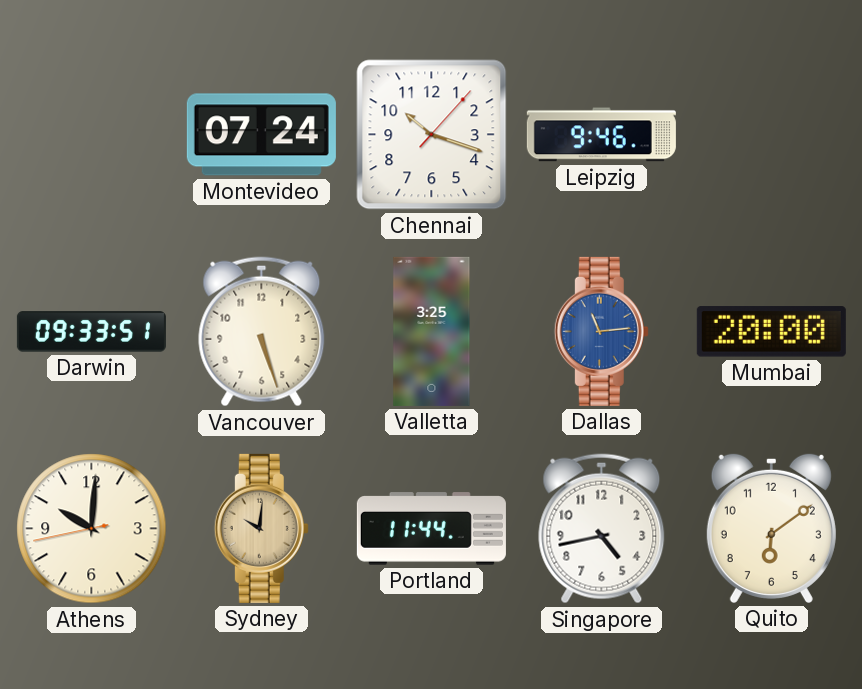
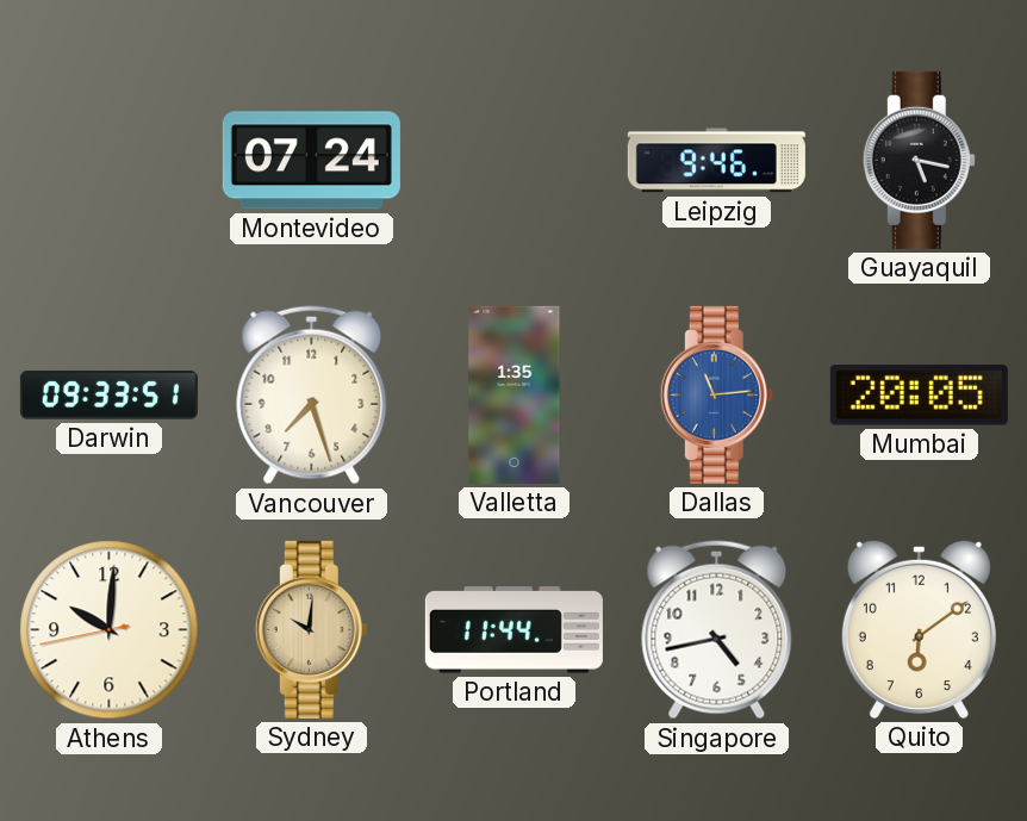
Chennai: 10:18 -> none
Guayaquil: none -> 5:17
Vancouver: 5:27 -> 7:27
Valletta: 3:25 -> 1:35
Mumbai: 20:00 -> 20:05
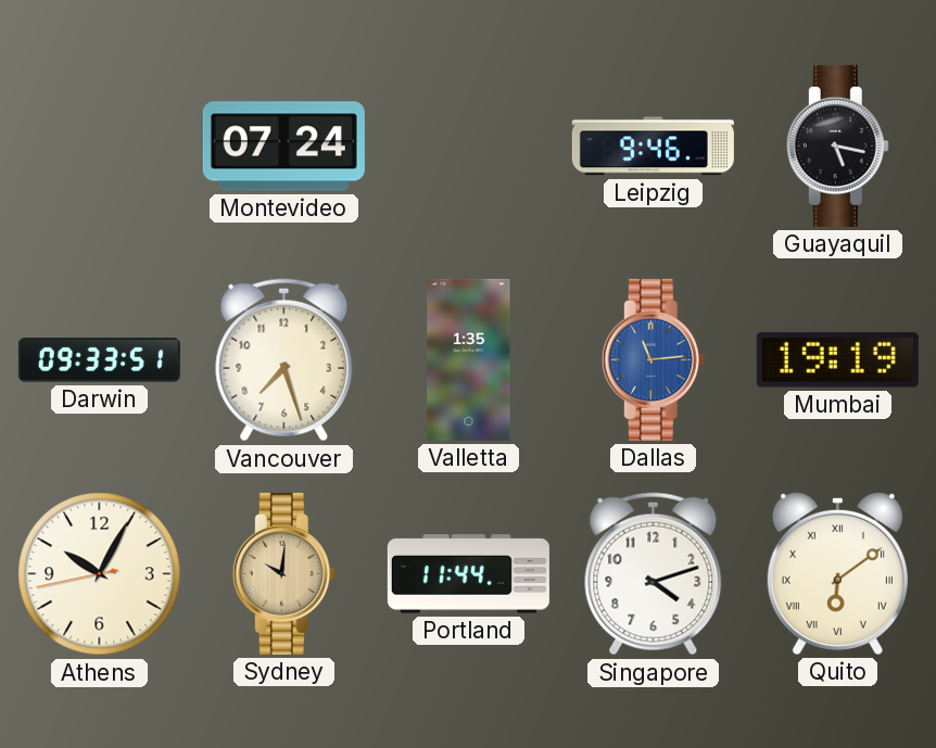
Mumbai: 20:05 -> 19:19
Athens: 10:00 -> 10:04
Singapore: 4:43 -> 4:12
Quito numerals: Arabic -> Roman
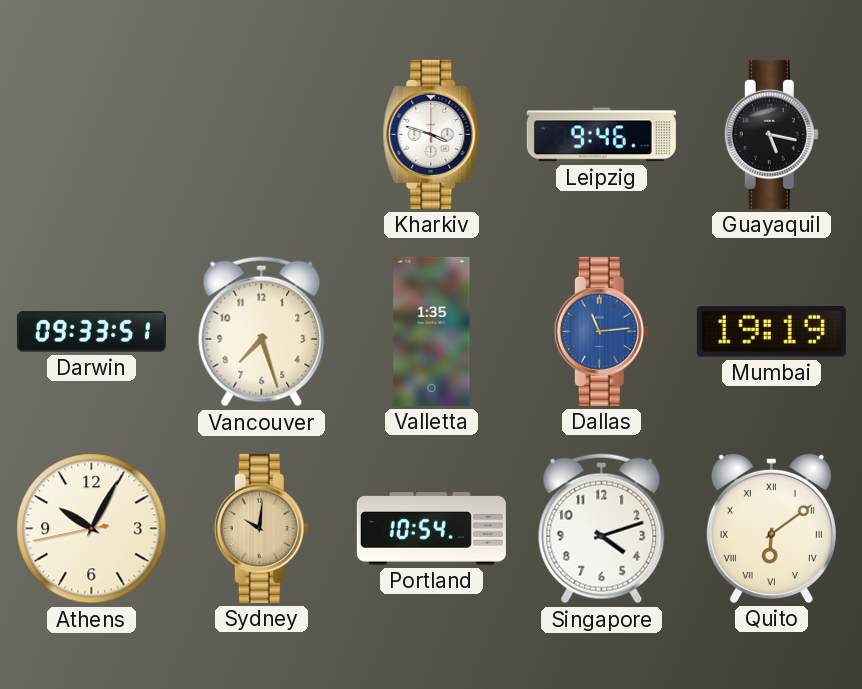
Montevideo: 07:24 -> none
Kharkiv: none -> 3:48
Portland: 11:44 -> 10:54
